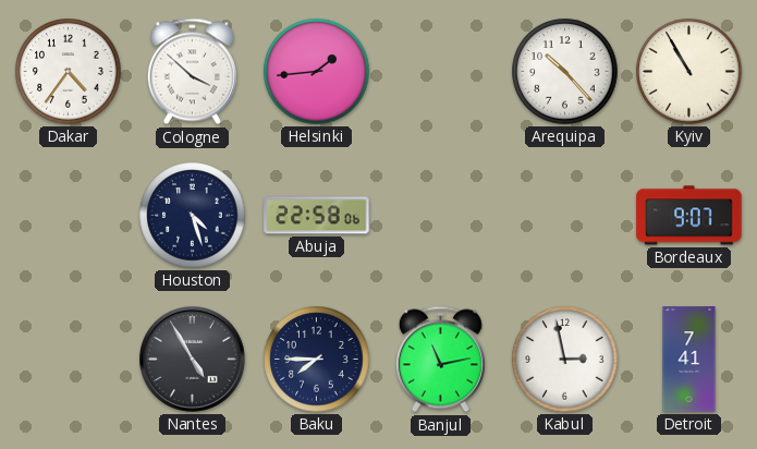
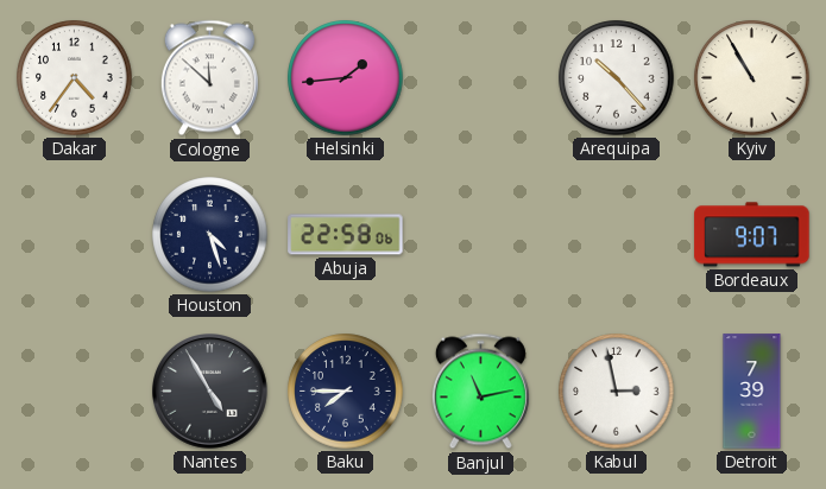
Cologne: 3:52 -> 11:52
Detroit: 7:41 -> 7:39
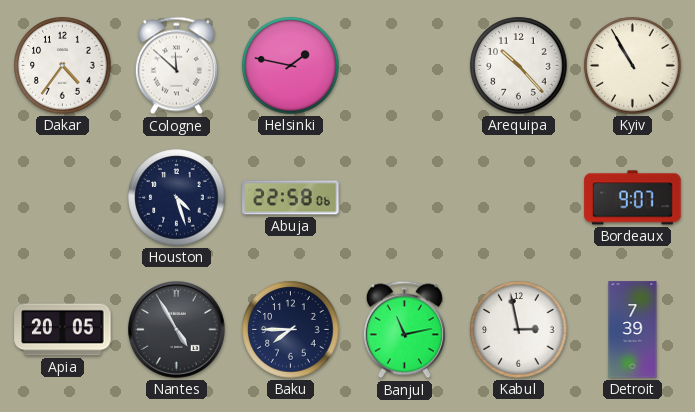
Helsinki: 1:44 -> 1:47
Apia: none -> 20:05
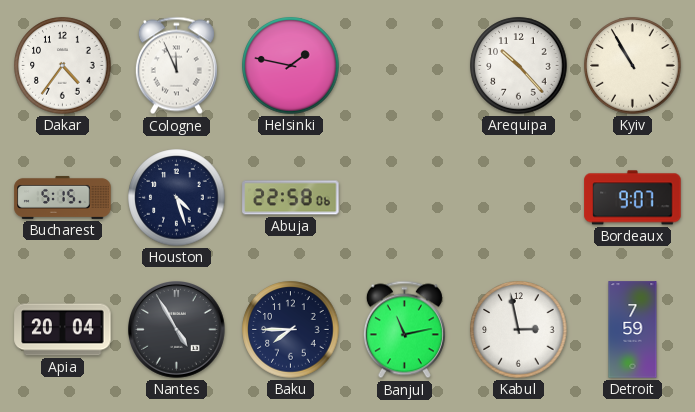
Cologne: 11:52 -> 11:56
Bucharest: none -> 5:15
Apia: 20:05 -> 20:04
Detroit: 7:39 -> 7:59
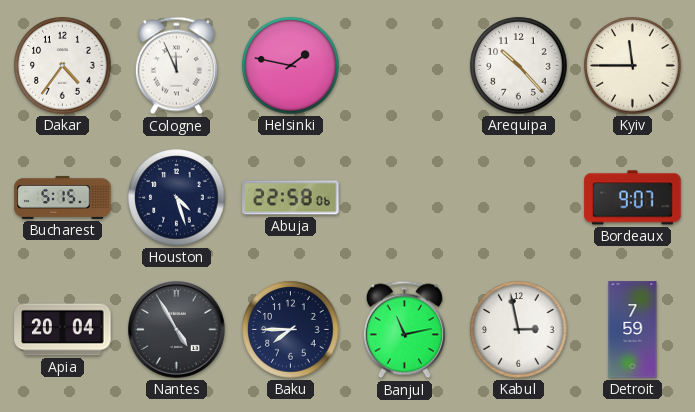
Kyiv: 10:55 -> 11:45
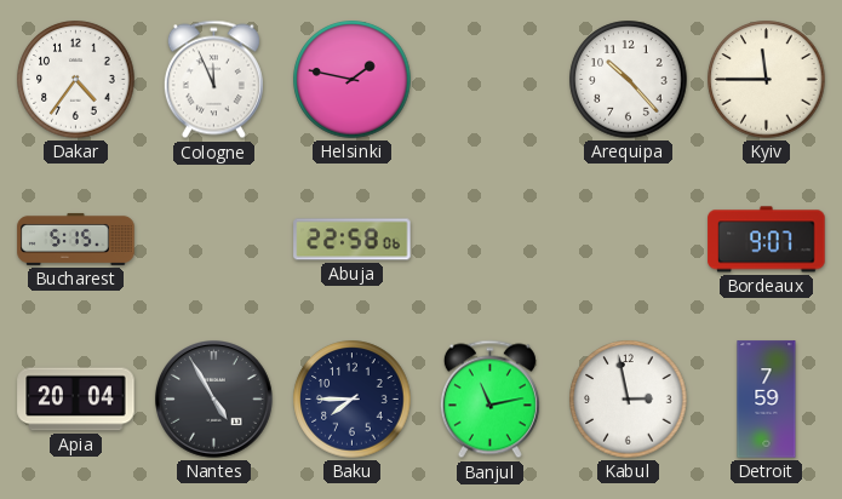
Houston: 4:27 -> none
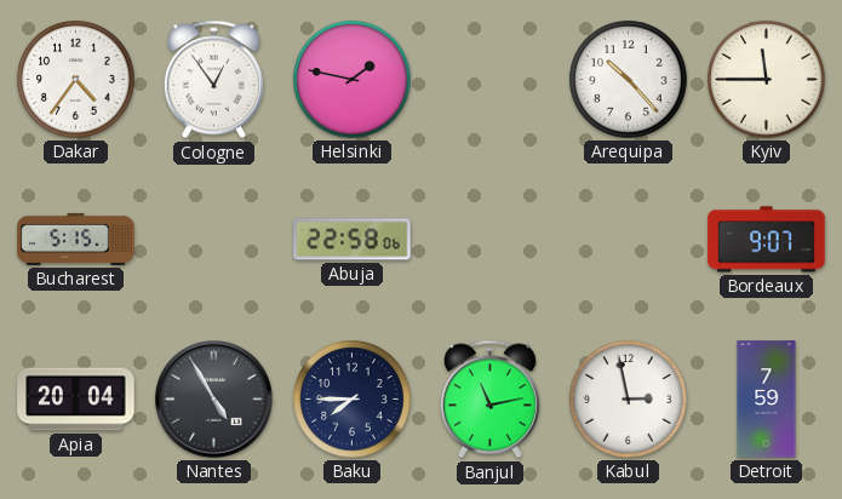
Cologne: 11:56 -> 12:54
